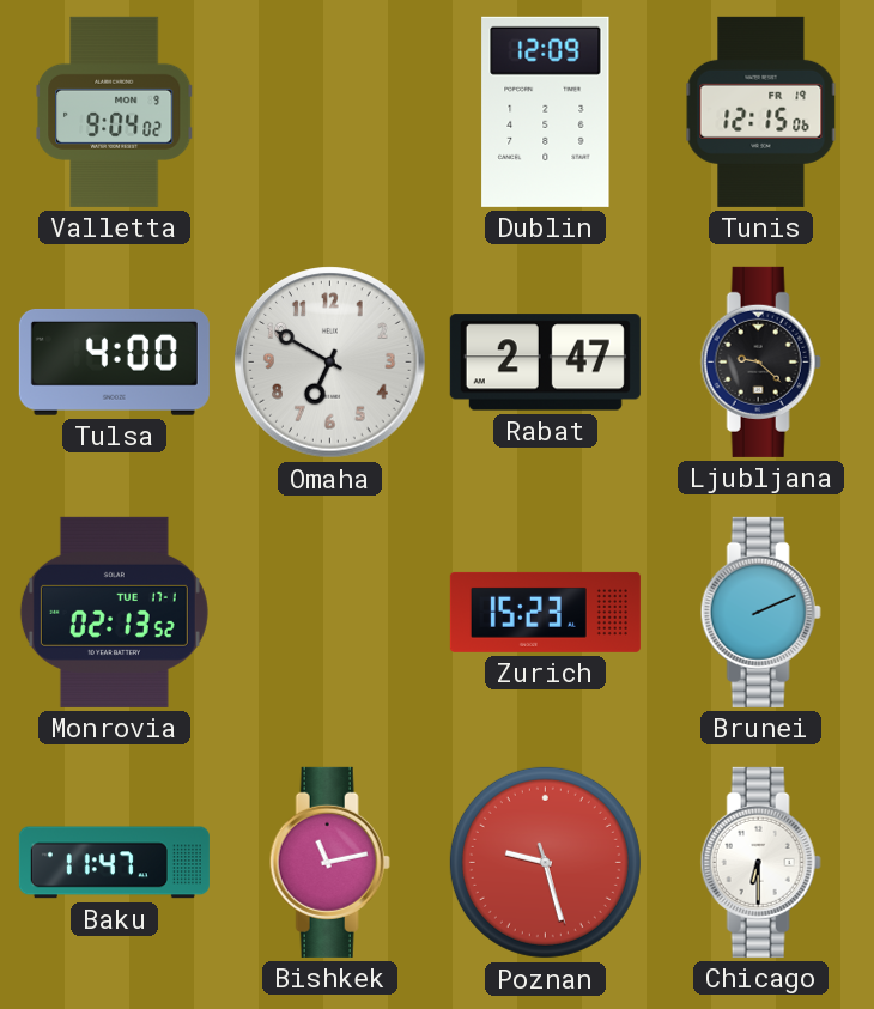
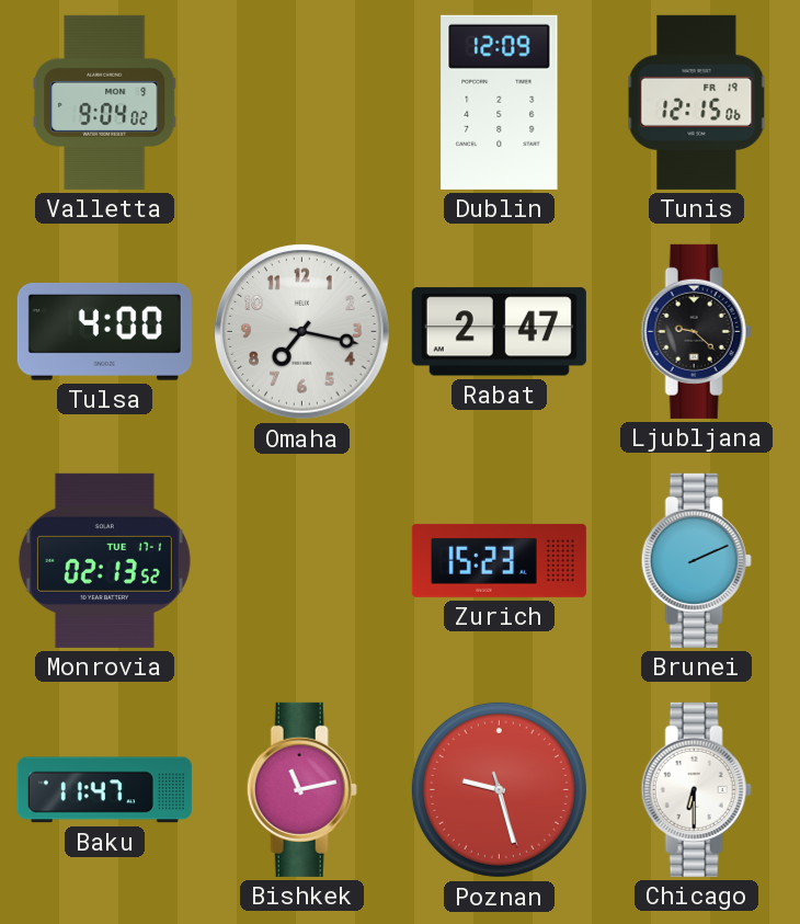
Omaha: 6:50 -> 7:17
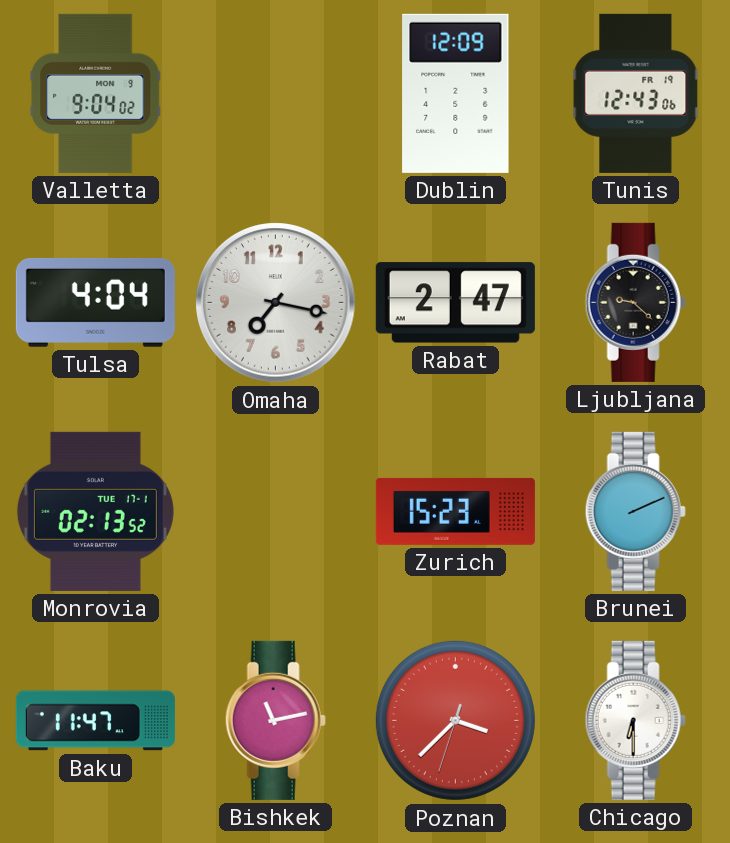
Tunis: 12:15 -> 12:43
Tulsa: 4:00 -> 4:04
Poznan: 9:27 -> 3:37
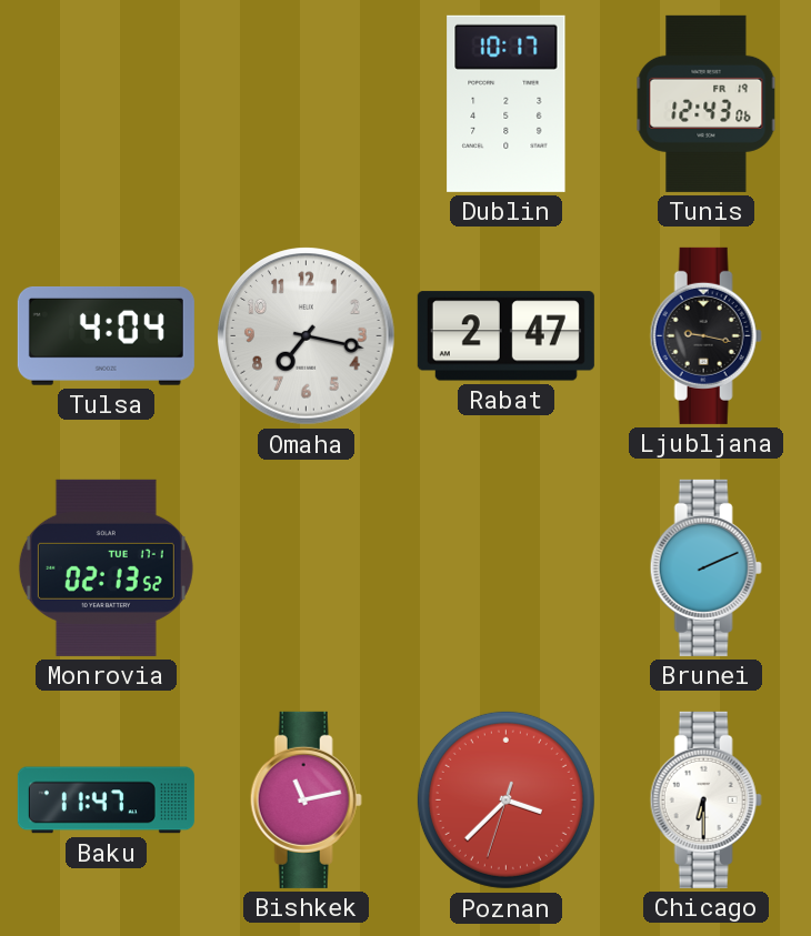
Valletta: 9:04 -> none
Dublin: 12:09 -> 10:17
Ljubljana: 9:22 -> 9:17
Zurich: 15:23 -> none
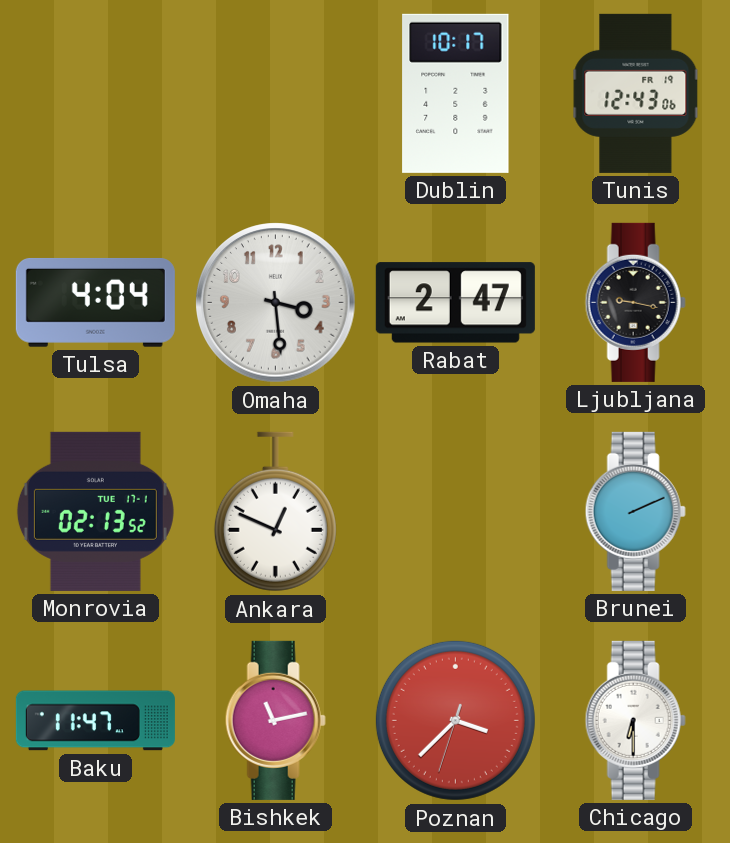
Omaha: 7:17 -> 3:29
Ankara: none -> 12:49
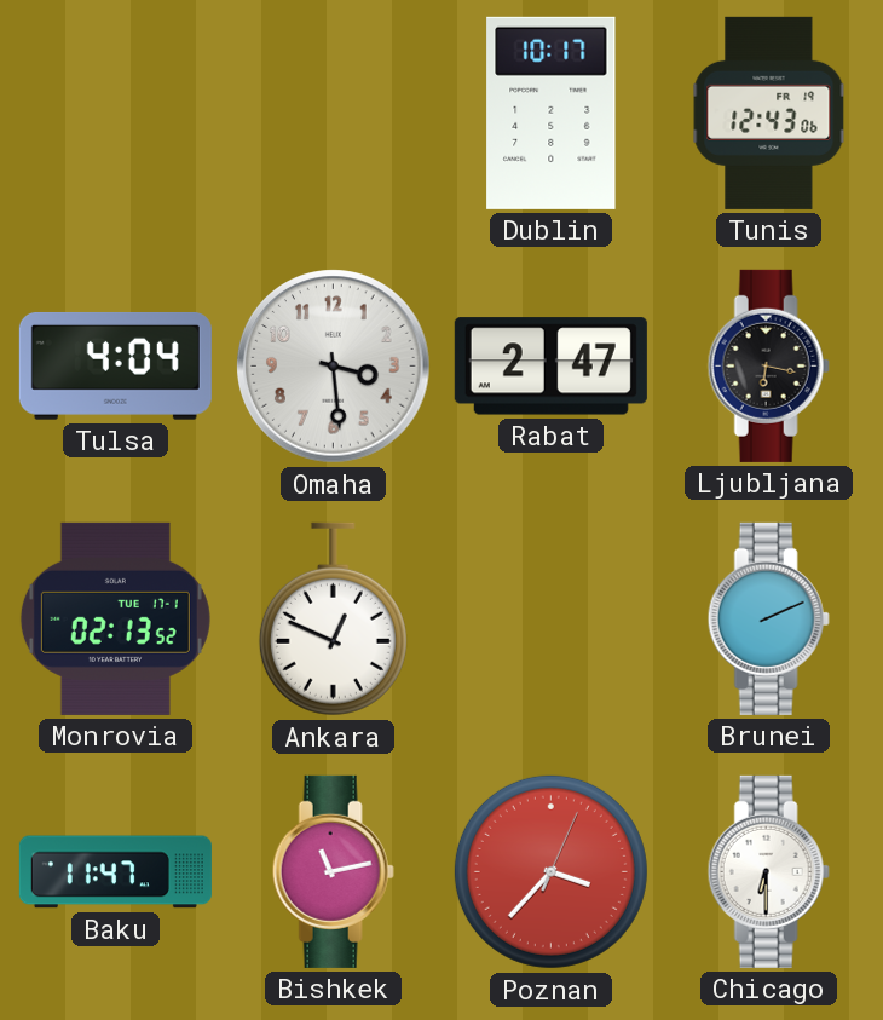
Ljubljana: 9:17 -> 6:17
Poznan: 3:37:33 -> 3:37:04
